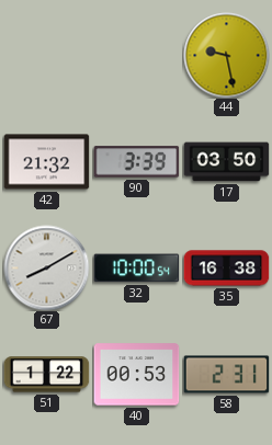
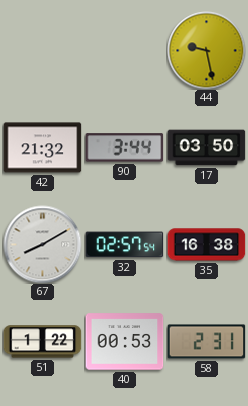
90: 3:39 -> 3:44
32: 10:00 -> 02:57
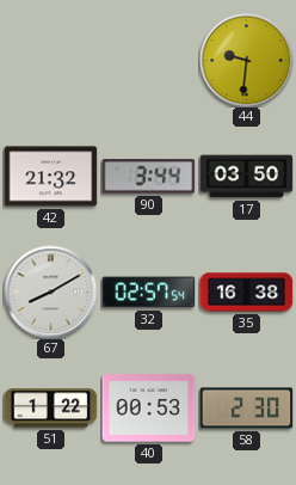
44: 9:28 -> 9:31
58: 2:31 -> 2:30
